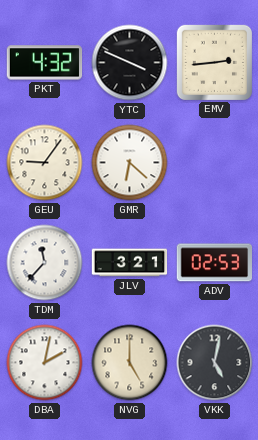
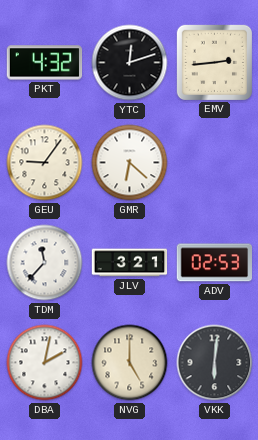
YTC: 3:49 -> 12:12
VKK: 5:02 -> 6:01
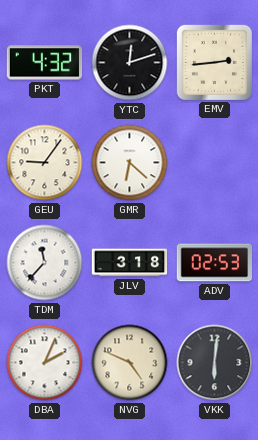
JLV: 3:21 -> 3:18
DBA: 2:02 -> 2:04
NVG: 5:00 -> 4:49
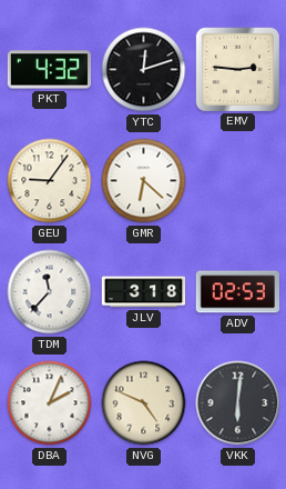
EMV: 2:44 -> 2:46
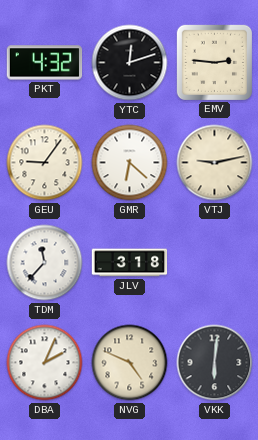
VTJ: none -> 9:13
ADV: 02:53 -> none
